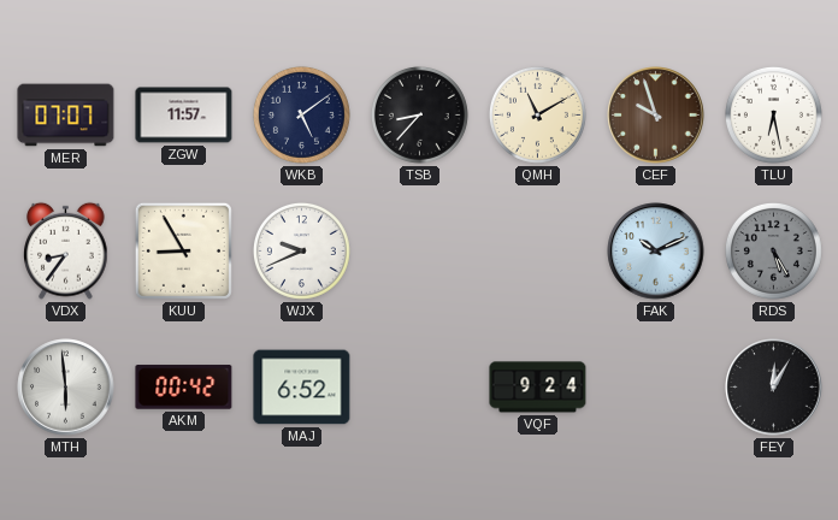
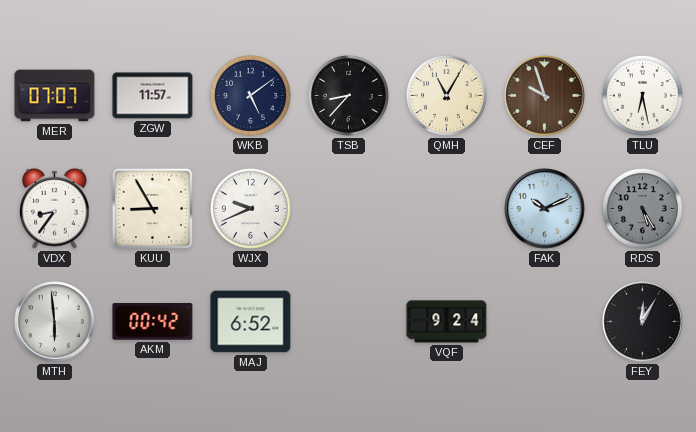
QMH: 11:10 -> 11:05
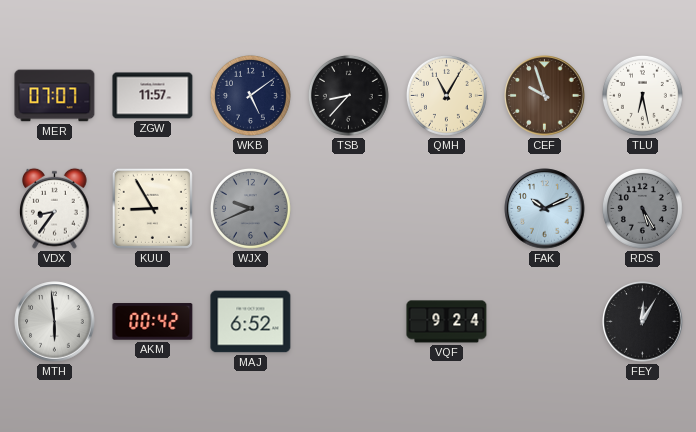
WJX dial: white -> grey
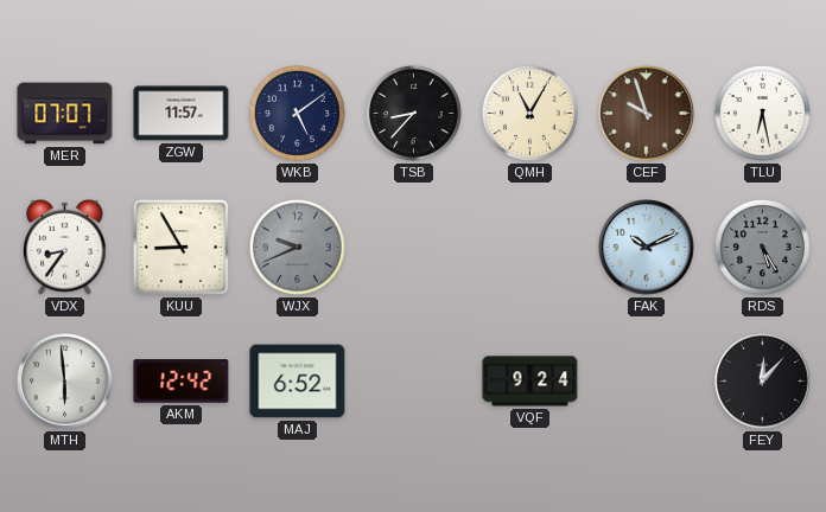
AKM: 00:42 -> 12:42
FEY: 12:05 -> 12:07
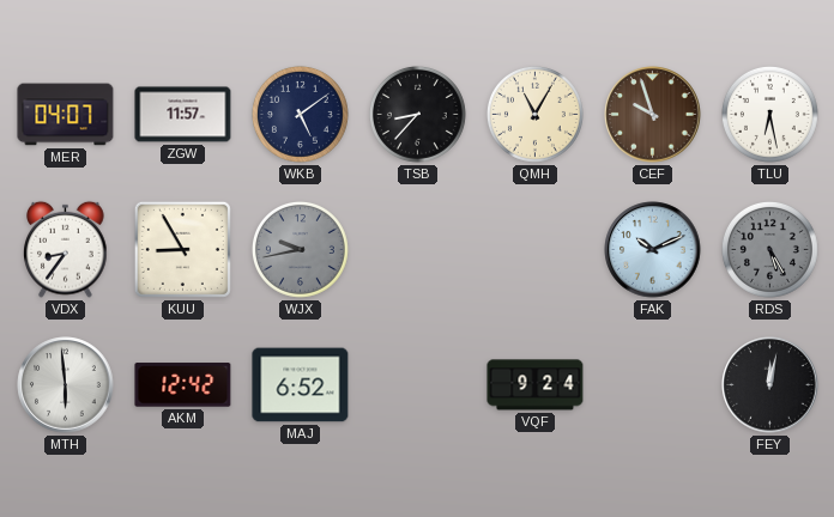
MER: 07:07 -> 04:07
WJX: 9:41 -> 9:43
FEY: 12:07 -> 12:02
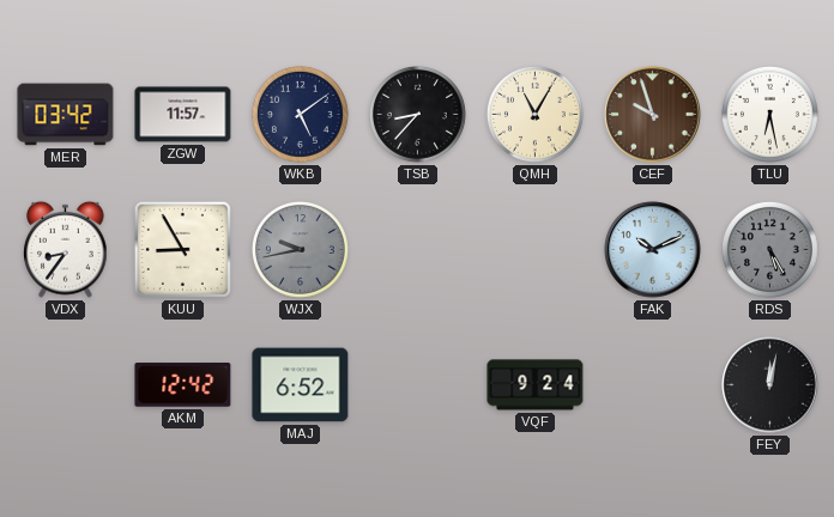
MER: 04:07 -> 03:42
MTH: 5:59 -> none
